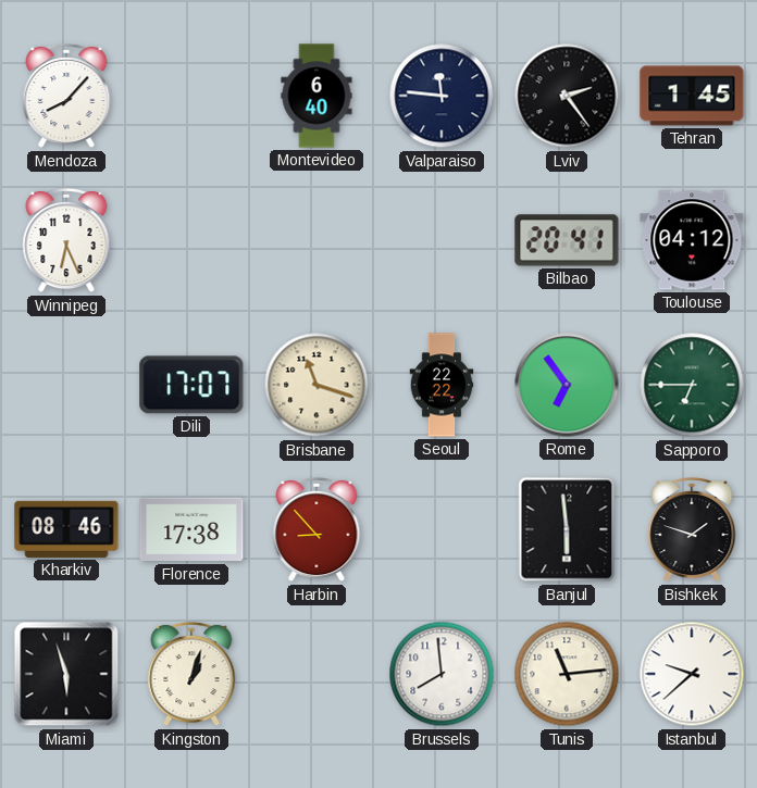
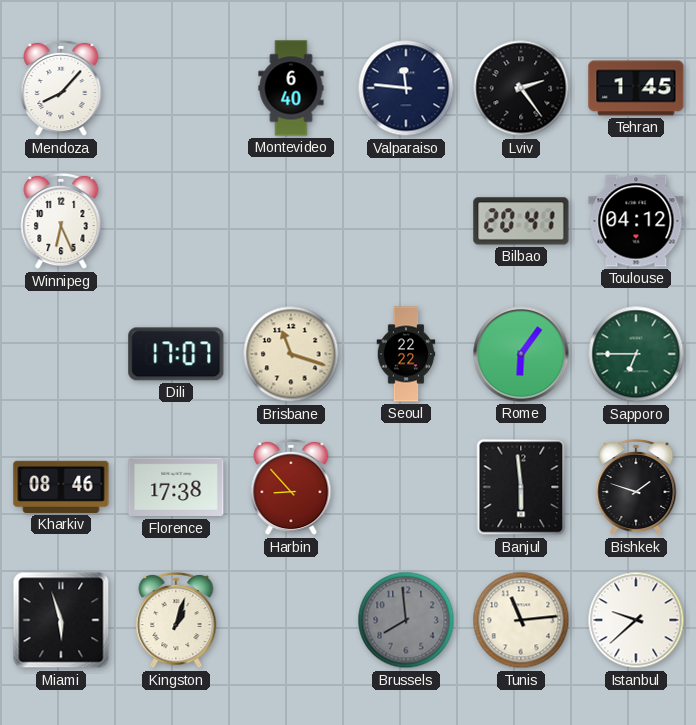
Rome: 6:54 -> 6:06
Brussels dial: white -> grey
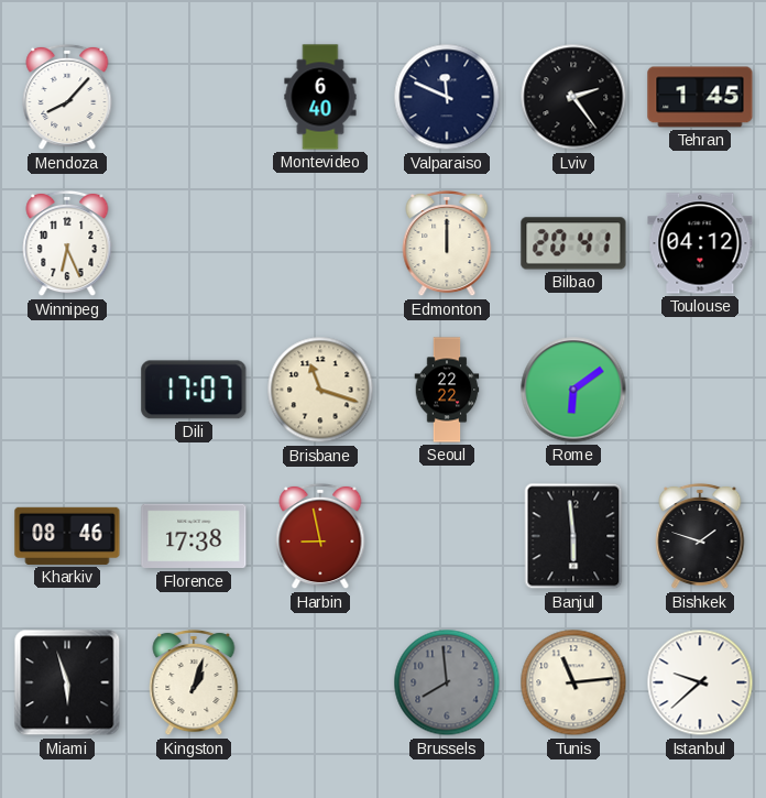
Valparaiso: 11:46 -> 11:49
Edmonton: none -> 12:00
Rome: 6:06 -> 6:09
Sapporo: 6:45 -> none
Harbin: 8:53 -> 8:58
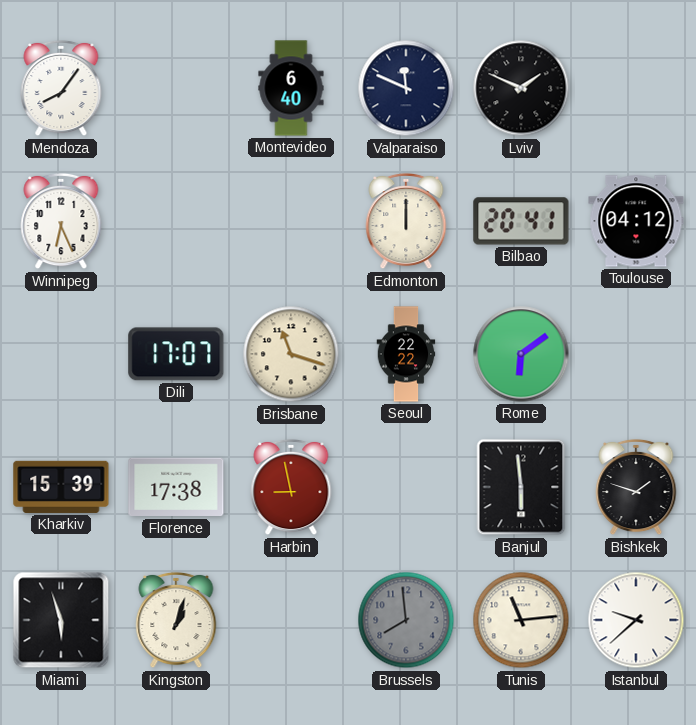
Mendoza: 8:07 -> 8:06
Lviv: 2:24 -> 1:49
Tehran: 1:45 -> none
Kharkiv: 08:46 -> 15:39
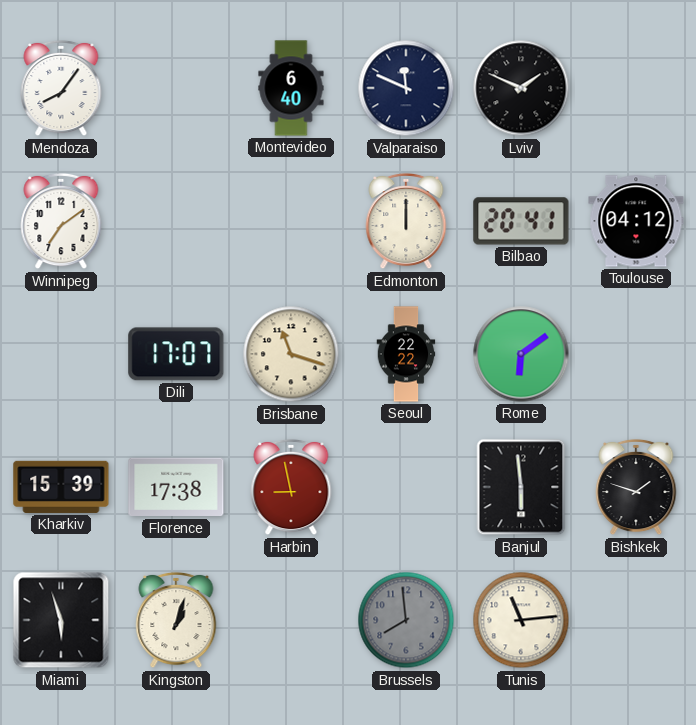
Winnipeg: 6:26 -> 7:09
Istanbul: 9:38 -> none
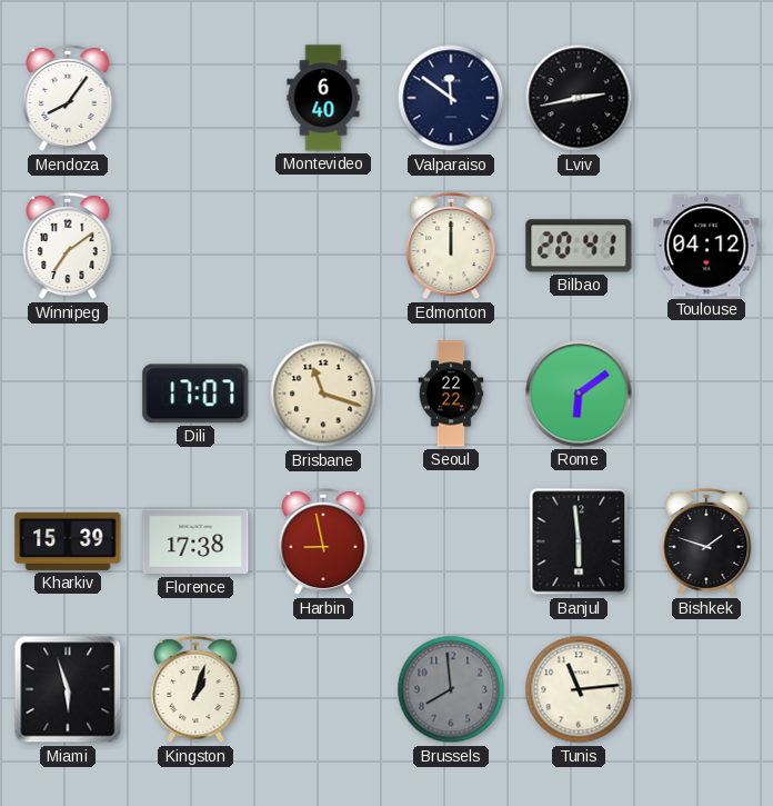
Valparaiso: 11:49 -> 11:51
Lviv: 1:49 -> 2:43
